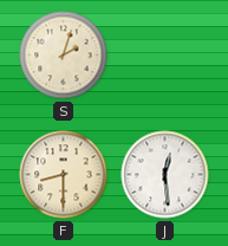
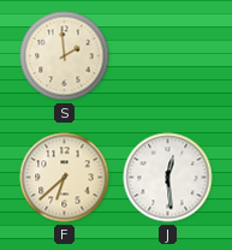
S: 2:03 -> 1:59
F: 8:30 -> 6:38
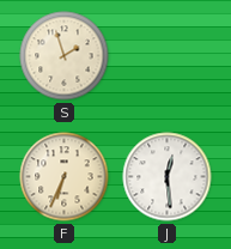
S: 1:59 -> 1:57
F: 6:38 -> 6:34
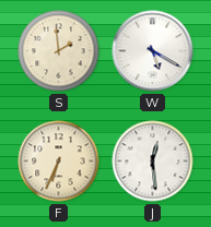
S: 1:57 -> 1:59
W: none -> 5:20
